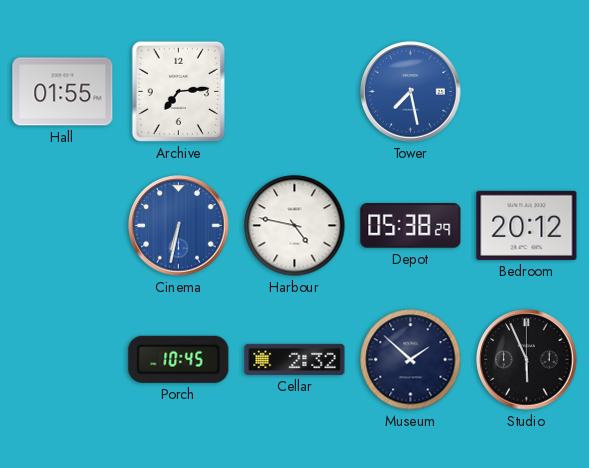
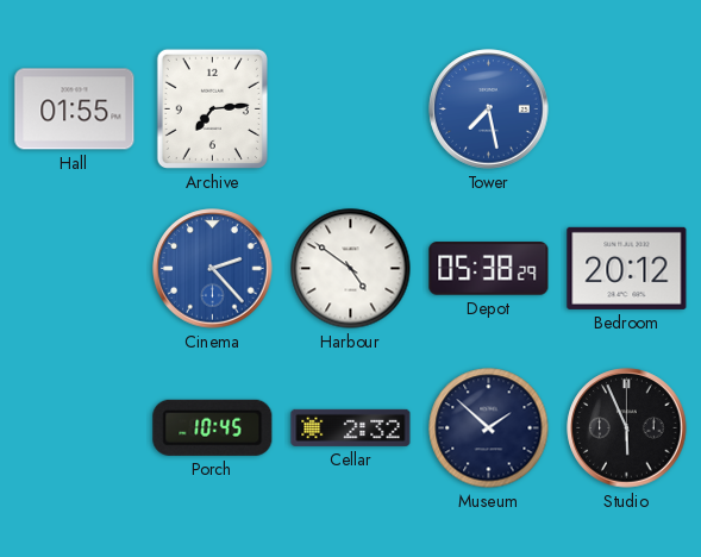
Cinema: 6:32 -> 2:23
Harbour: 4:47 -> 4:51
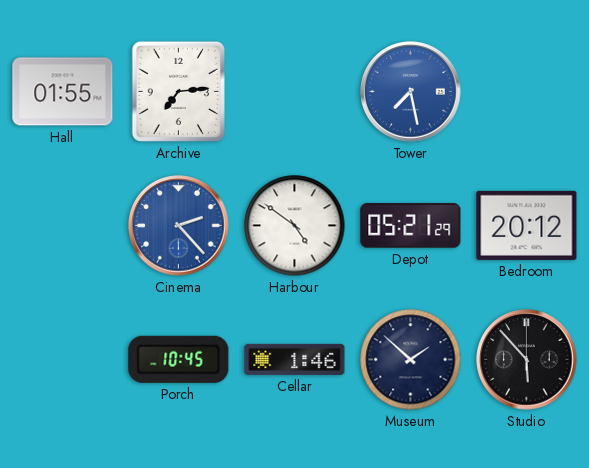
Depot: 05:38 -> 05:21
Cellar: 2:32 -> 1:46
Studio: 5:56 -> 5:53
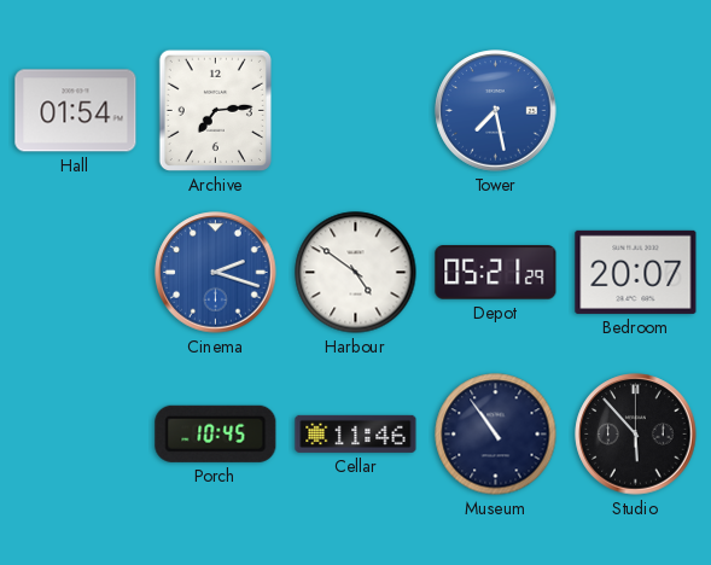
Hall: 01:55 -> 01:54
Cinema: 2:23 -> 2:18
Bedroom: 20:12 -> 20:07
Cellar: 1:46 -> 11:46
Museum: 1:52 -> 10:54
